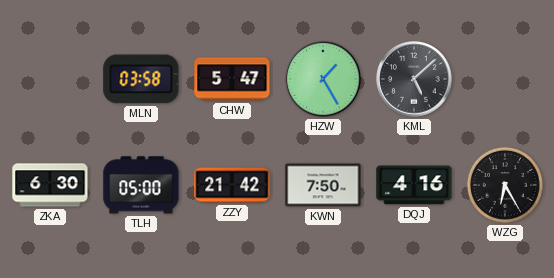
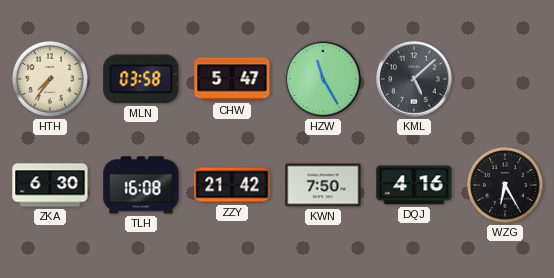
HTH: none -> 7:36
HZW: 1:25 -> 11:25
TLH: 05:00 -> 16:08
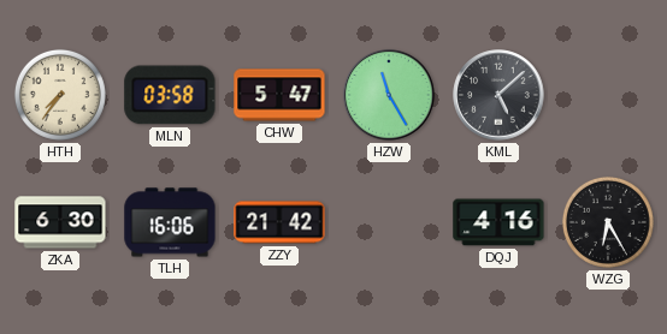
TLH: 16:08 -> 16:06
KWN: 7:50 -> none
